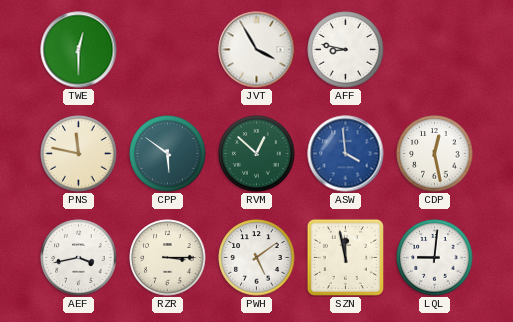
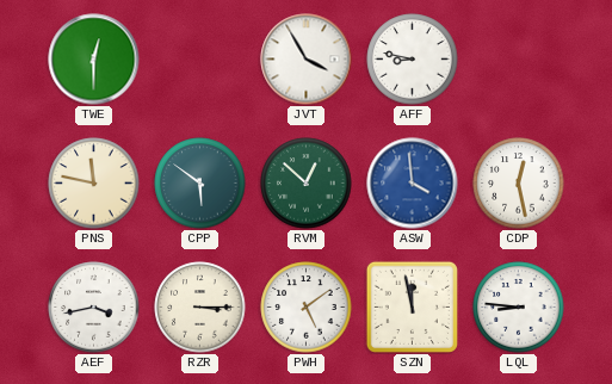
LQL: 9:01 -> 8:46
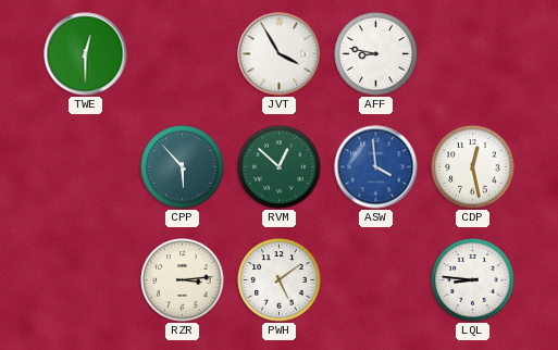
PNS: 11:47 -> none
CPP: 5:51 -> 5:53
AEF: 3:43 -> none
RZR: 3:15 -> 3:14
SZN: 11:58 -> none
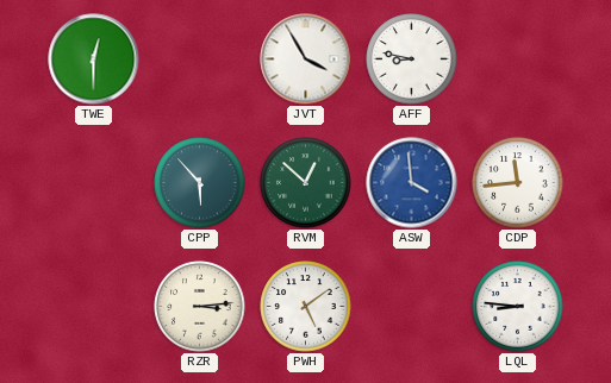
CDP: 12:28 -> 11:44
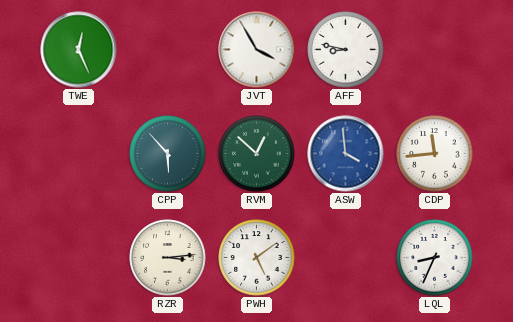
TWE: 12:30 -> 12:26
LQL: 8:46 -> 8:34
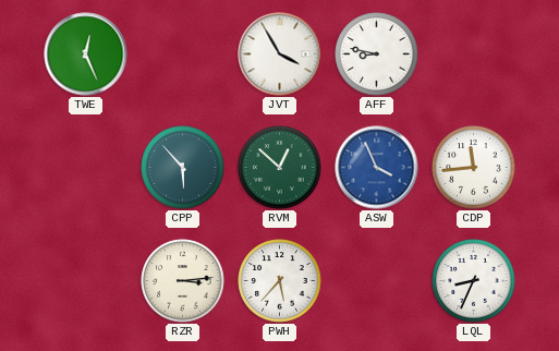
ASW: 3:59 -> 3:56
PWH: 5:09 -> 5:37
